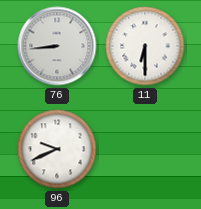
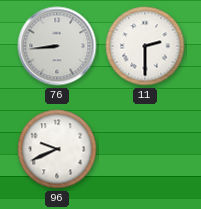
11: 6:30 -> 2:30
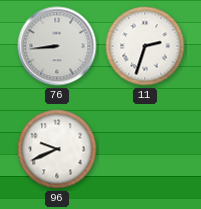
11: 2:30 -> 2:33
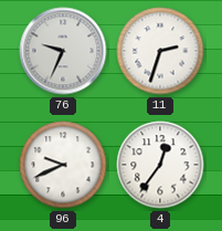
76: 8:44 -> 9:34
4: none -> 12:36
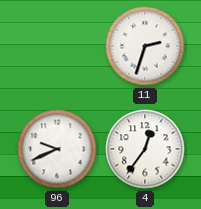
76: 9:34 -> none
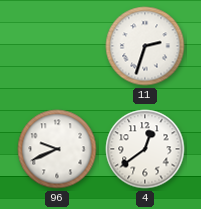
4: 12:36 -> 12:39
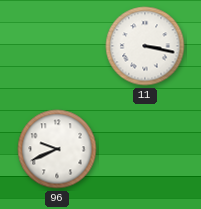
11: 2:33 -> 3:17
4: 12:39 -> none
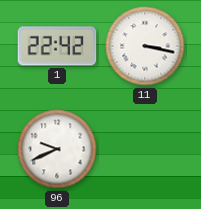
1: none -> 22:42
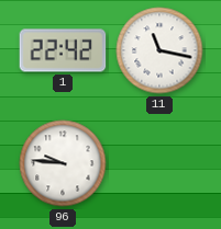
11: 3:17 -> 11:17
96: 9:41 -> 9:46
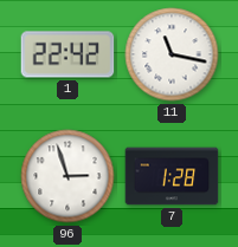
96: 9:46 -> 2:57
7: none -> 1:28
